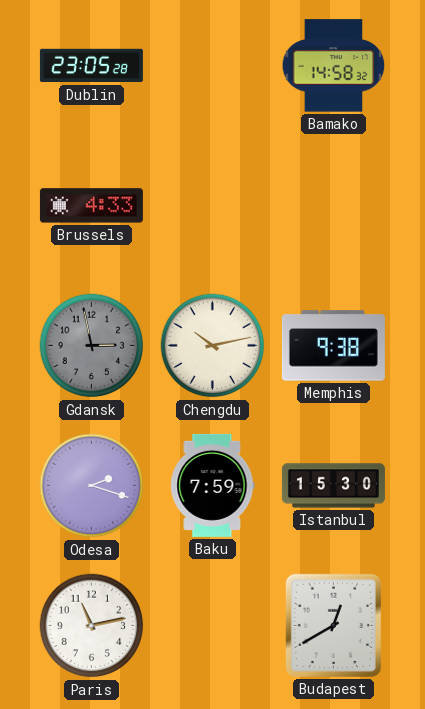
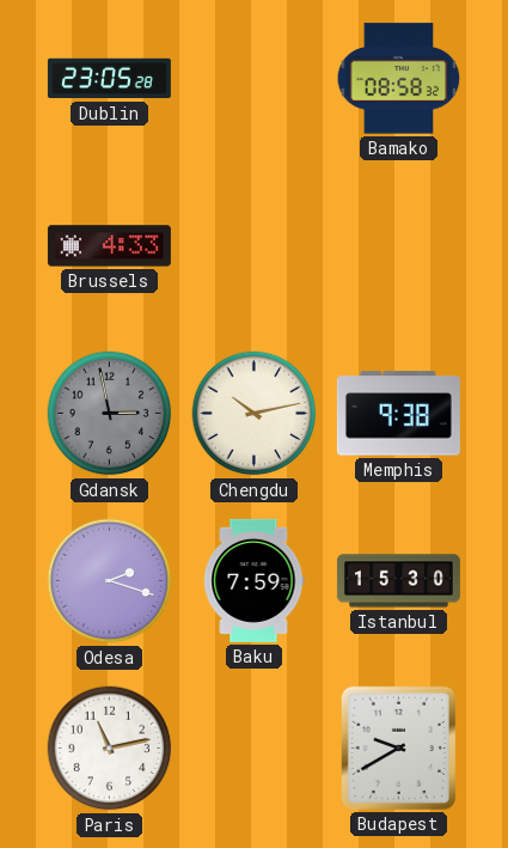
Bamako: 14:58 -> 08:58
Budapest: 12:40 -> 9:40
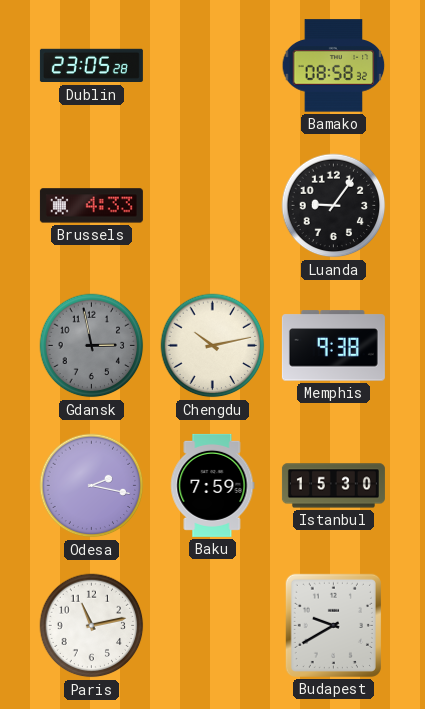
Luanda: none -> 9:06
Odesa: 2:18 -> 2:17
